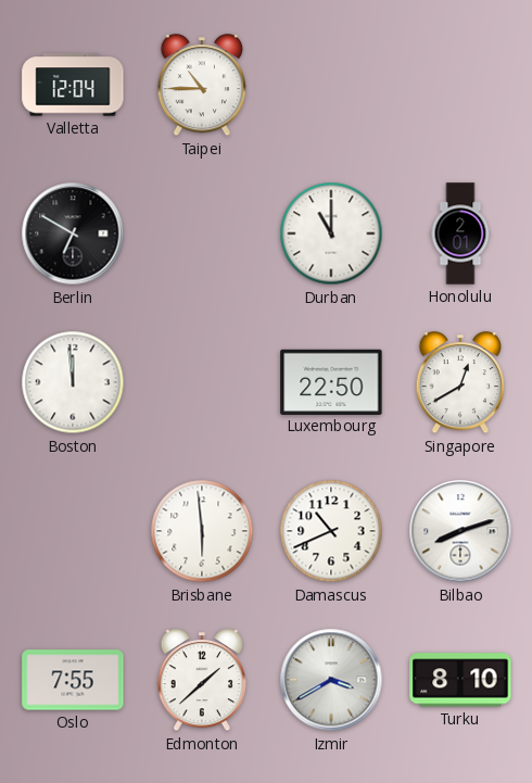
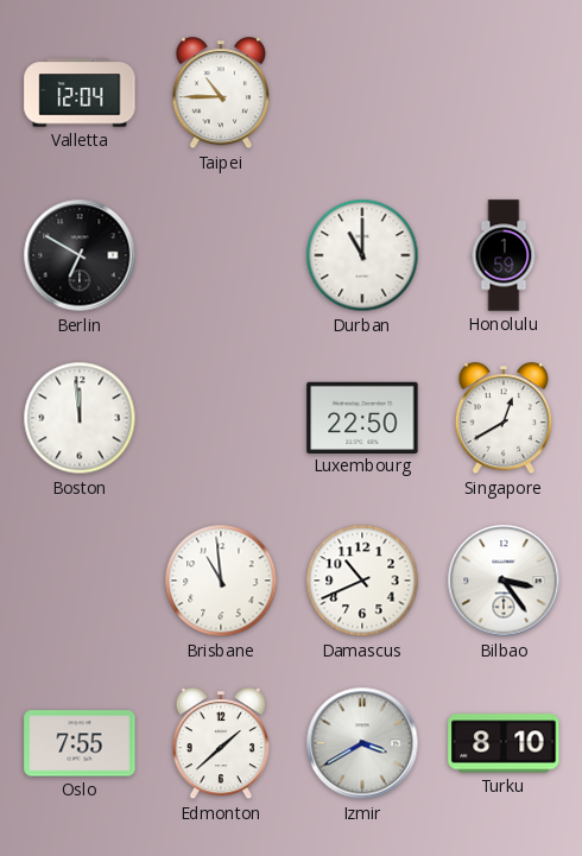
Honolulu: 2:01 -> 1:59
Brisbane: 5:59 -> 10:59
Bilbao: 8:12 -> 3:24
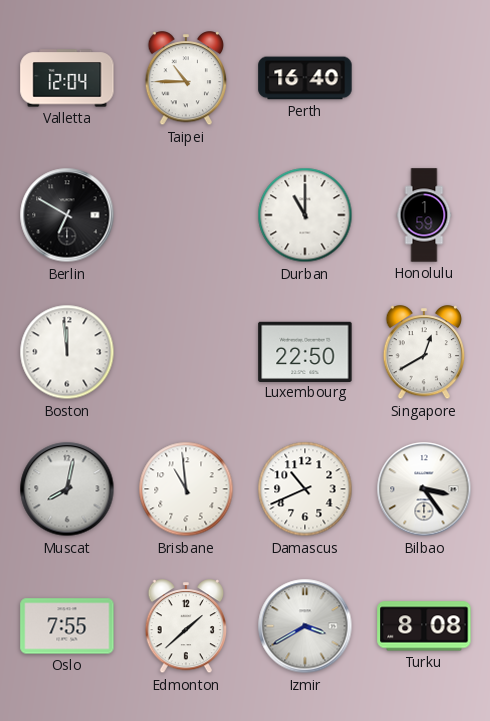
Perth: none -> 16:40
Muscat: none -> 8:02
Turku: 8:10 -> 8:08
